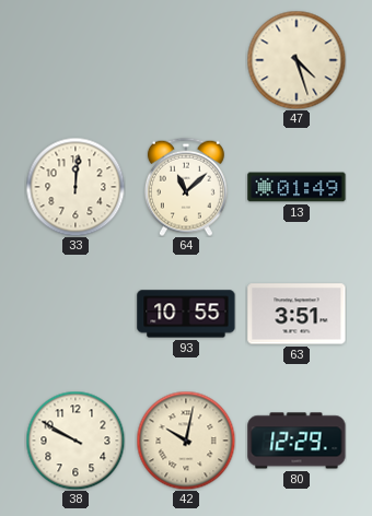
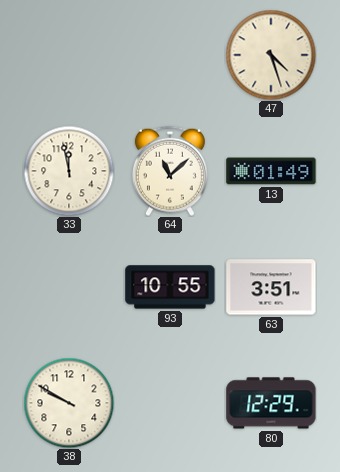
33: 12:01 -> 11:58
42: 10:02 -> none
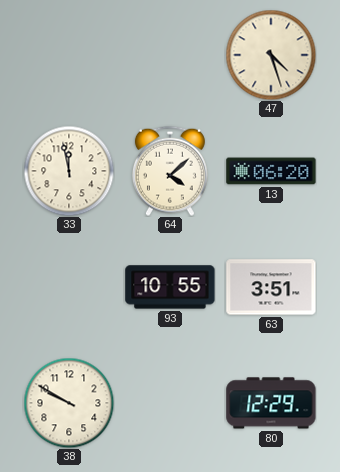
64: 11:08 -> 4:08
13: 01:49 -> 06:20
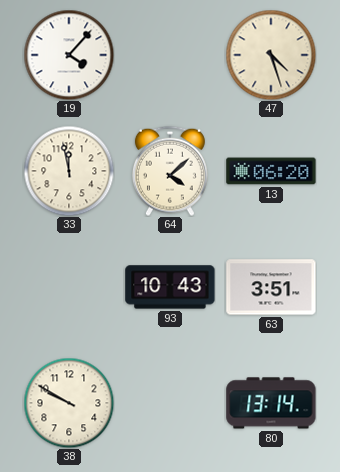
19: none -> 4:07
93: 10:55 -> 10:43
80: 12:29 -> 13:14
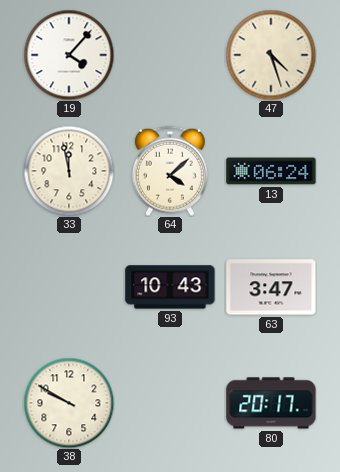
13: 06:20 -> 06:24
63: 3:51 -> 3:47
80: 13:14 -> 20:17
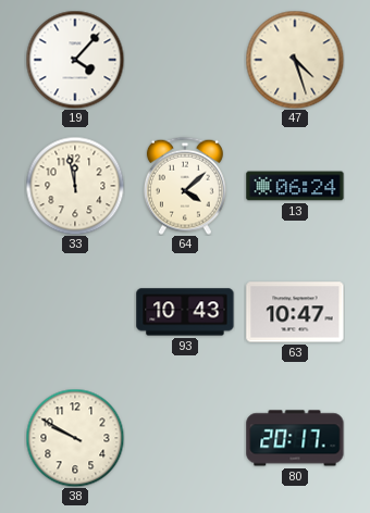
63: 3:47 -> 10:47
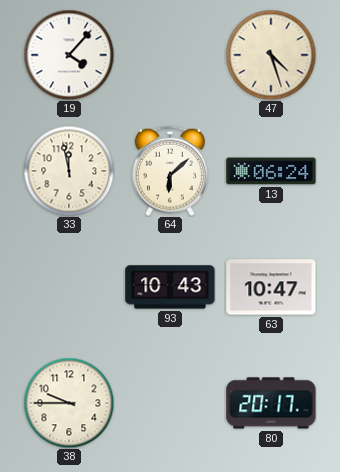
64: 4:08 -> 6:08
38: 9:50 -> 9:45
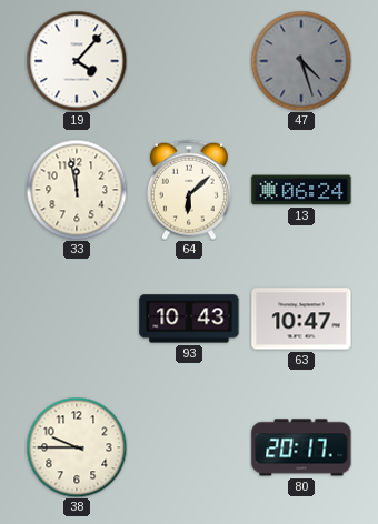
47 dial: cream -> grey
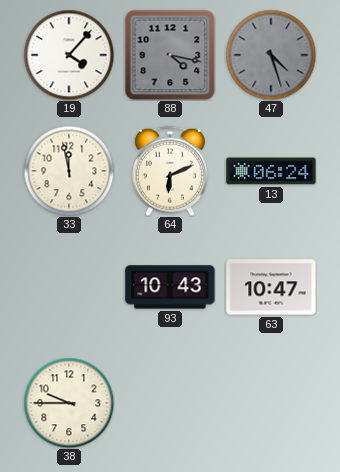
88: none -> 4:17
64: 6:08 -> 6:11
80: 20:17 -> none
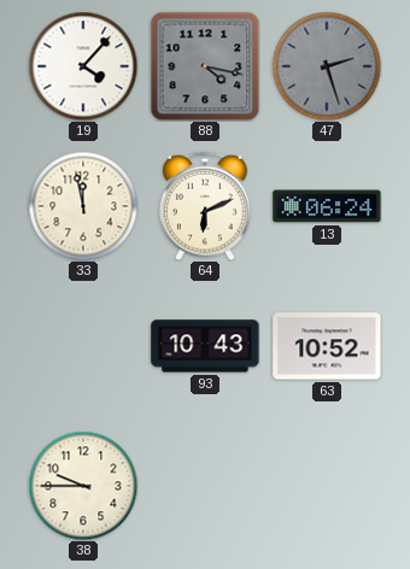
47: 4:27 -> 2:27
63: 10:47 -> 10:52
